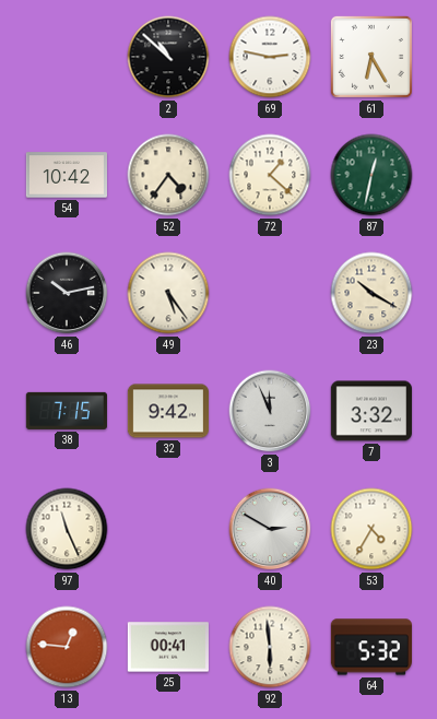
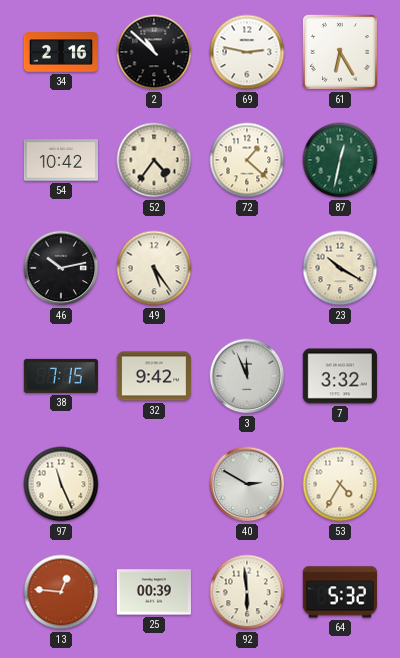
34: none -> 2:16
25: 00:41 -> 00:39
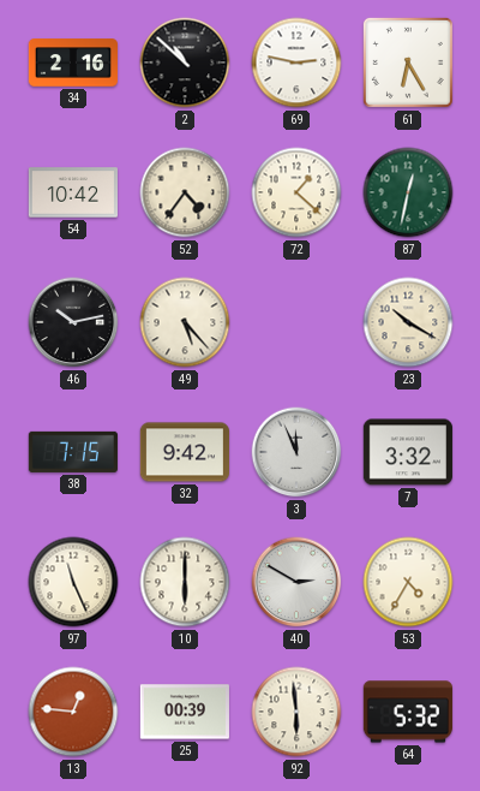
49: 5:24 -> 5:23
10: none -> 6:00
